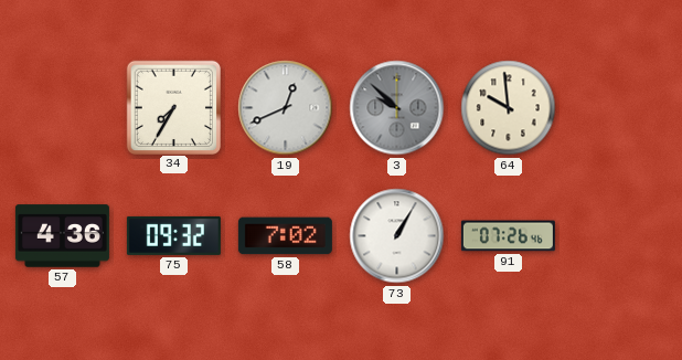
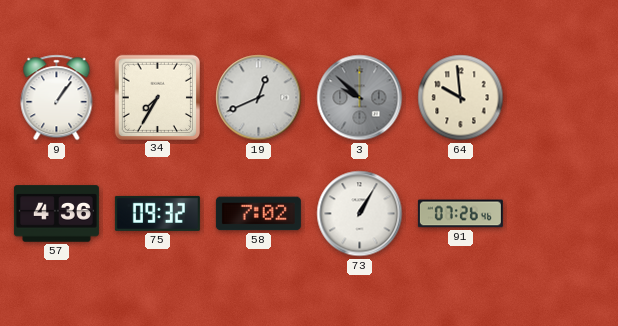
9: none -> 1:06
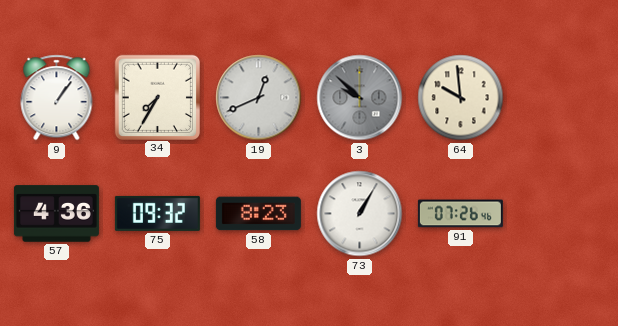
58: 7:02 -> 8:23
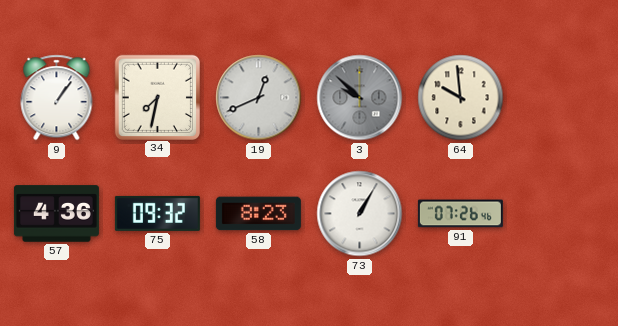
34: 7:35 -> 7:32
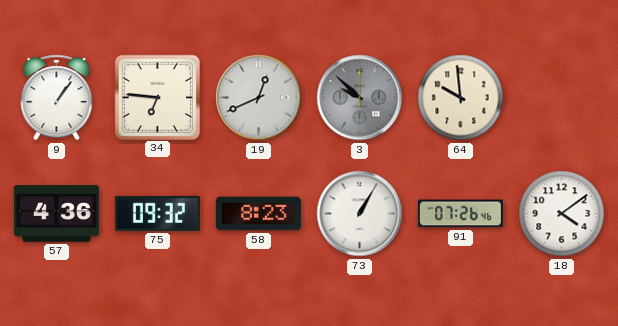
34: 7:32 -> 6:46
18: none -> 4:09
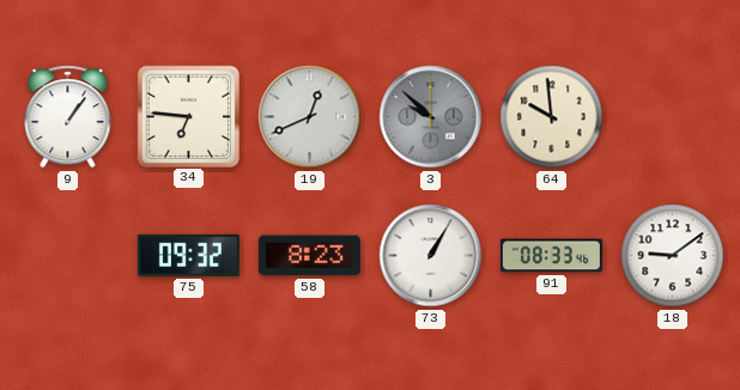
57: 4:36 -> none
91: 07:26 -> 08:33
18: 4:09 -> 9:09
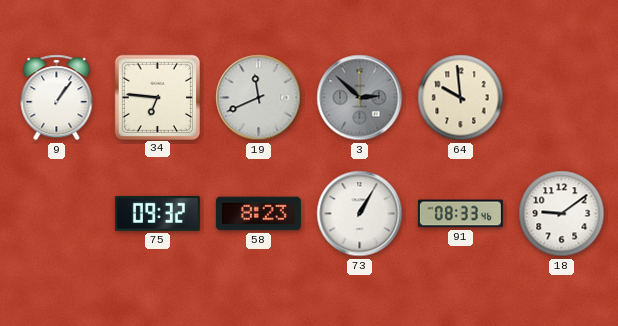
19: 12:41 -> 11:41
3: 9:52 -> 2:52
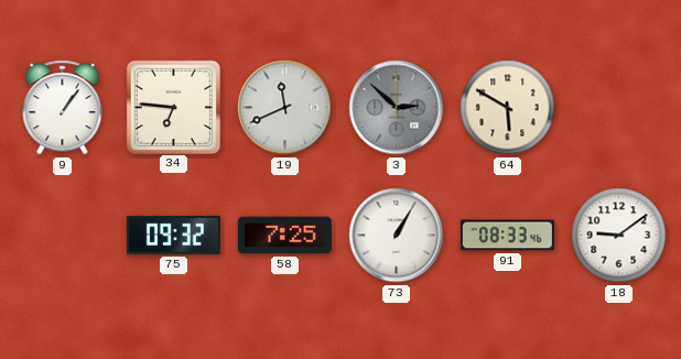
64: 9:59 -> 5:50
58: 8:23 -> 7:25
